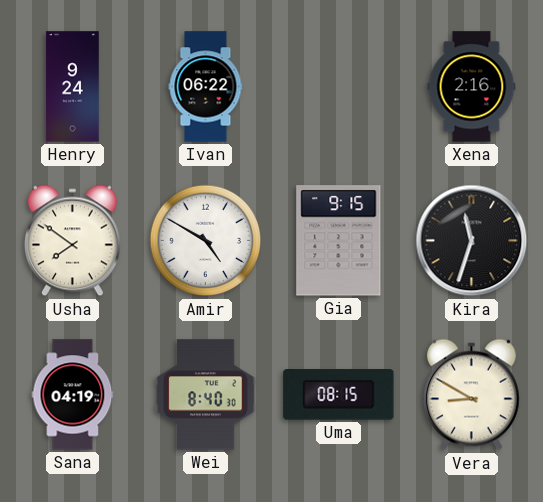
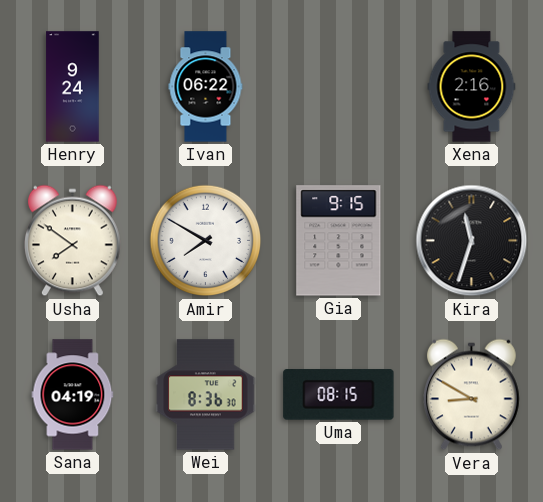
Amir: 4:50 -> 7:50
Wei: 8:40 -> 8:36
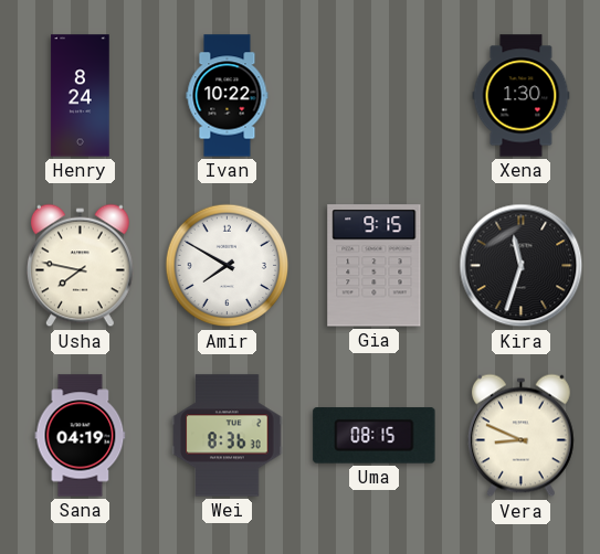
Henry: 9:24 -> 8:24
Ivan: 06:22 -> 10:22
Xena: 2:16 -> 1:30
Usha: 7:51 -> 7:47
Vera: 8:50 -> 8:49
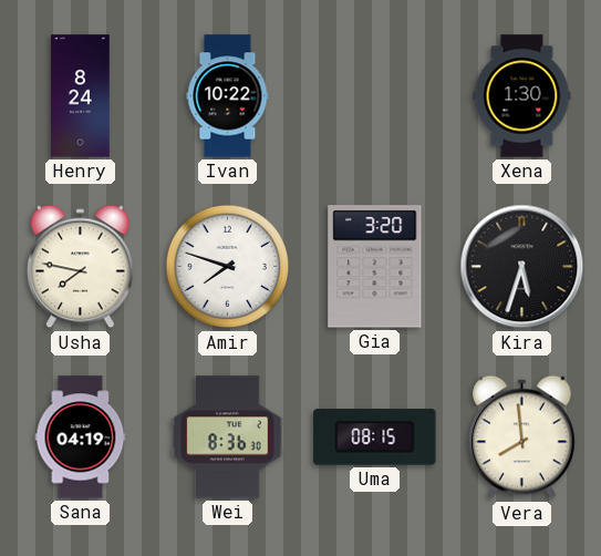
Amir: 7:50 -> 7:48
Gia: 9:15 -> 3:20
Kira: 11:33 -> 5:33
Vera: 8:49 -> 7:59
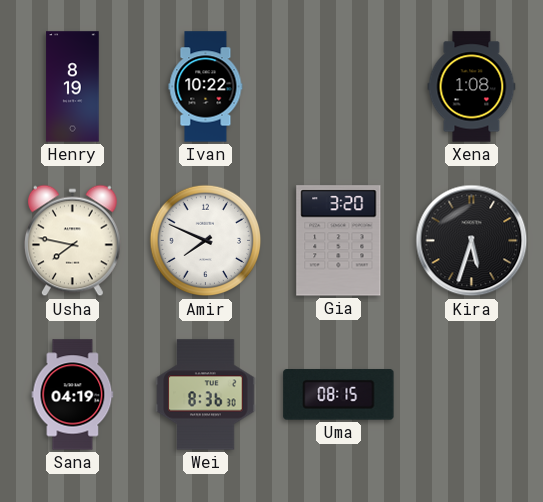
Henry: 8:24 -> 8:19
Xena: 1:30 -> 1:08
Amir: 7:48 -> 7:49
Vera: 7:59 -> none
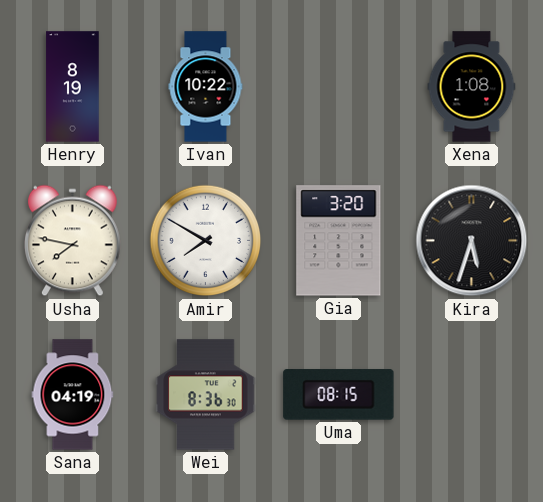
Amir: 7:49 -> 7:50
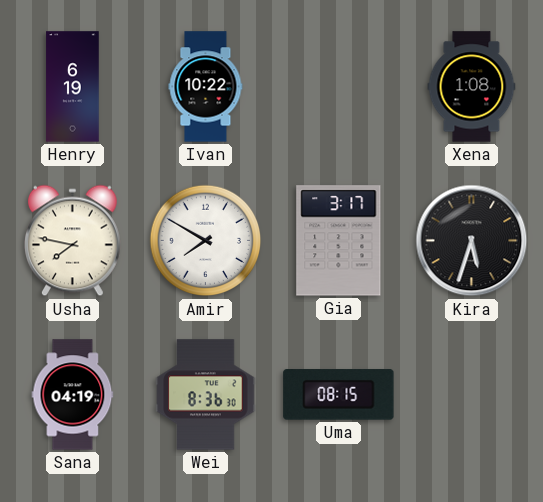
Henry: 8:19 -> 6:19
Gia: 3:20 -> 3:17
